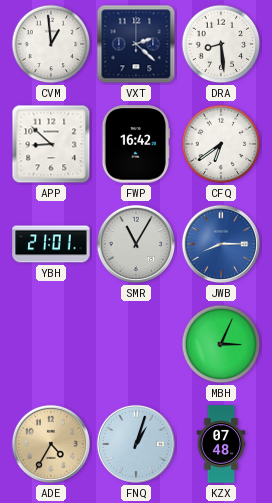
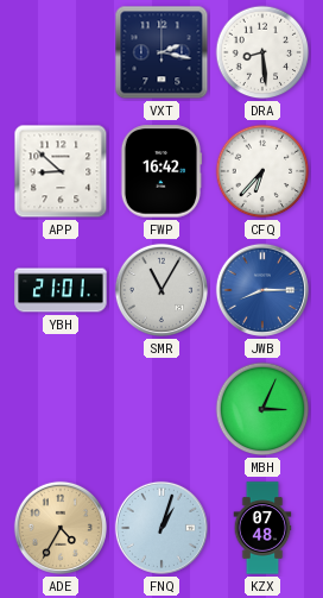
CVM: 12:59 -> none
VXT: 2:22 -> 2:17
CFQ: 6:39 -> 6:37
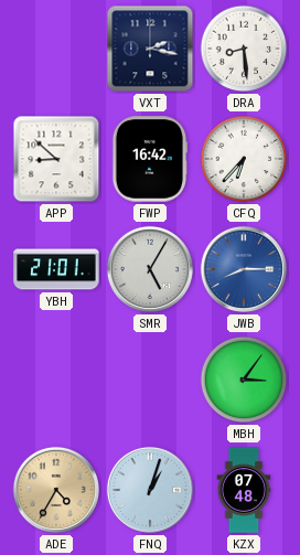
SMR: 11:05 -> 5:05
MBH: 3:04 -> 3:06
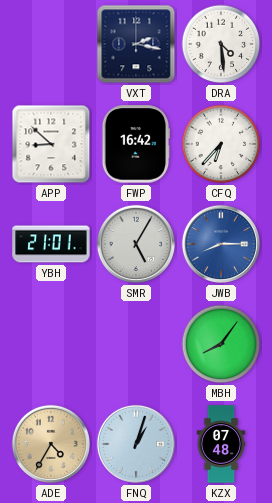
DRA: 8:29 -> 4:29
MBH: 3:06 -> 8:06
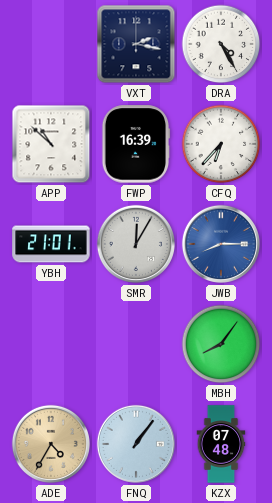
DRA: 4:29 -> 4:25
APP: 8:52 -> 10:52
FWP: 16:42 -> 16:39
SMR: 5:05 -> 12:05
FNQ: 1:03 -> 1:06
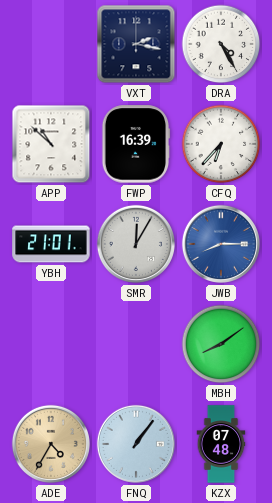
MBH: 8:06 -> 8:09
